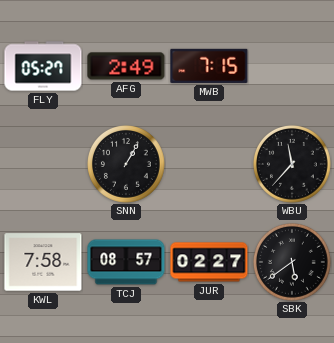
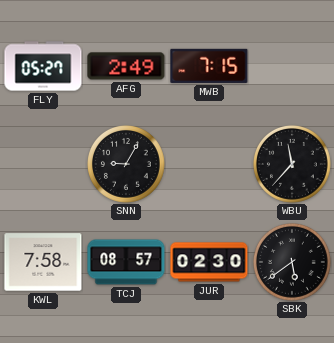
SNN: 1:05 -> 9:05
JUR: 02:27 -> 02:30
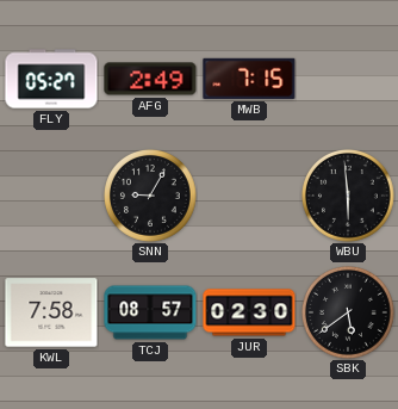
WBU: 11:37 -> 5:59
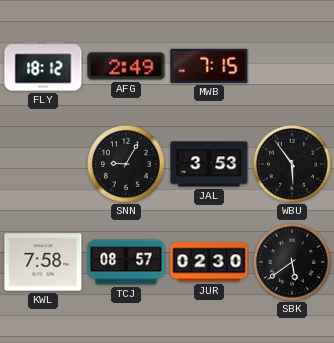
FLY: 05:27 -> 18:12
JAL: none -> 3:53
WBU: 5:59 -> 5:54
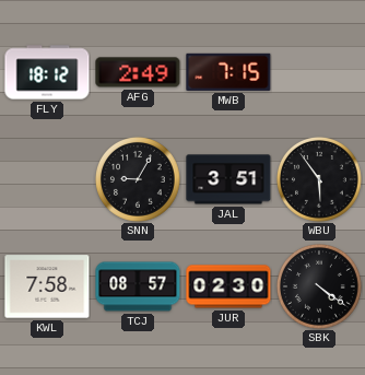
JAL: 3:53 -> 3:51
SBK: 5:39 -> 4:21
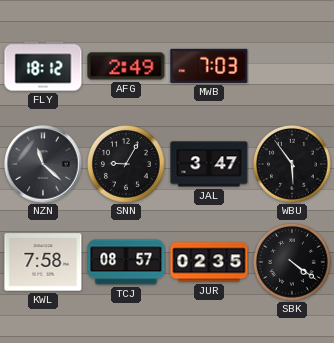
MWB: 7:15 -> 7:03
NZN: none -> 11:22
JAL: 3:51 -> 3:47
JUR: 02:30 -> 02:35
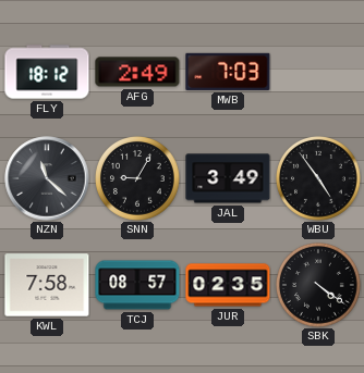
JAL: 3:47 -> 3:49
WBU: 5:54 -> 4:54
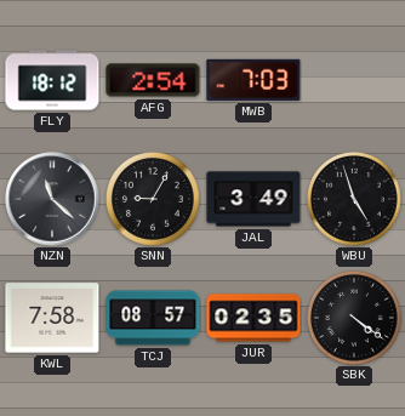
AFG: 2:49 -> 2:54
WBU: 4:54 -> 4:57
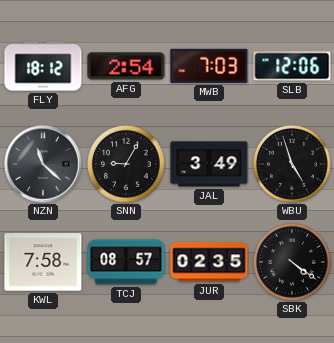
SLB: none -> 12:06
